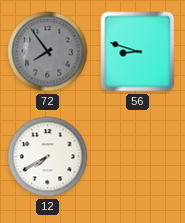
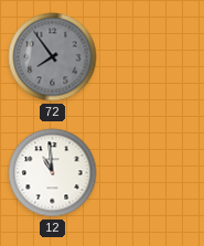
56: 8:48 -> none
12: 7:40 -> 10:59
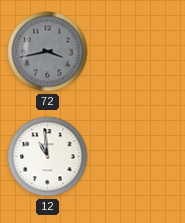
72: 7:54 -> 3:43
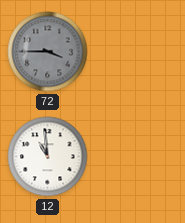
72: 3:43 -> 3:45
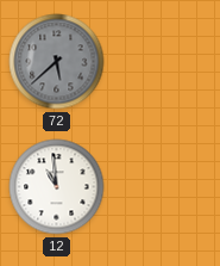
72: 3:45 -> 5:38
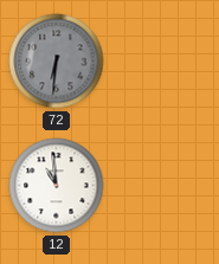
72: 5:38 -> 6:31
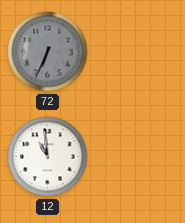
72: 6:31 -> 6:34
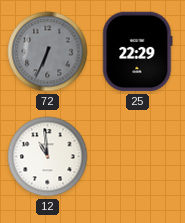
25: none -> 22:29
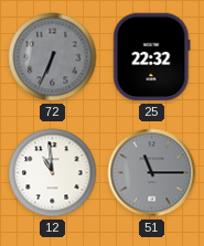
25: 22:29 -> 22:32
51: none -> 11:15
